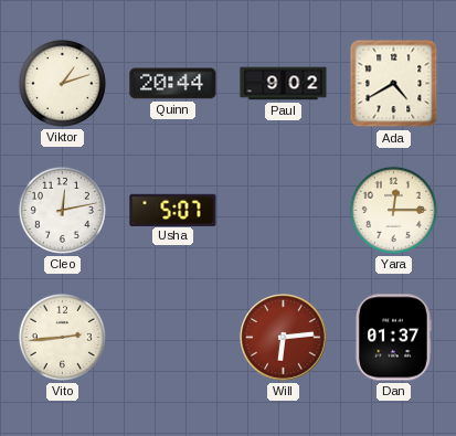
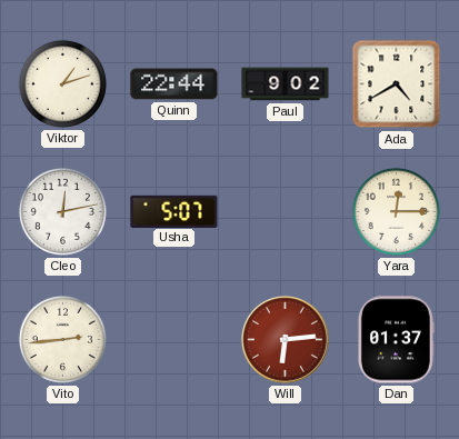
Quinn: 20:44 -> 22:44
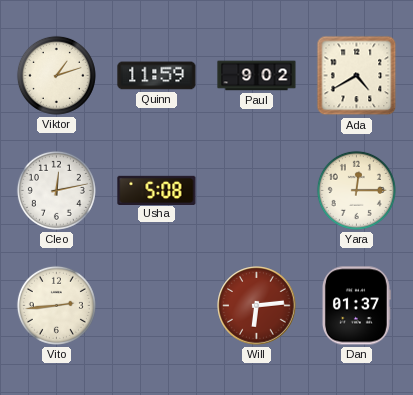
Quinn: 22:44 -> 11:59
Usha: 5:07 -> 5:08
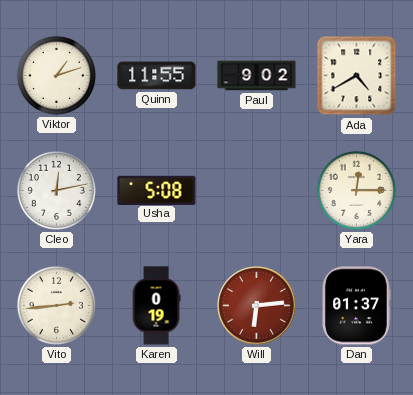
Quinn: 11:59 -> 11:55
Karen: none -> 0:19
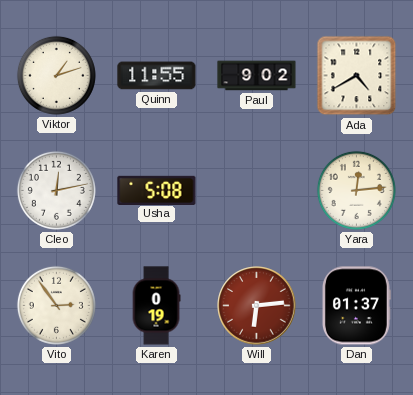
Yara: 12:15 -> 12:14
Vito: 2:44 -> 2:54
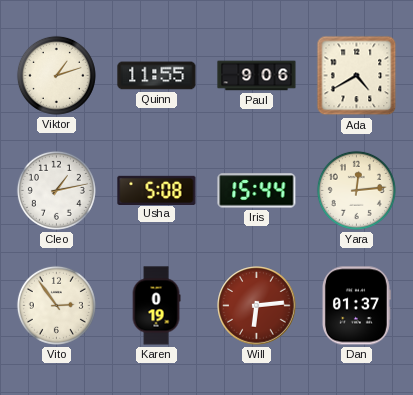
Paul: 9:02 -> 9:06
Cleo: 12:13 -> 1:13
Iris: none -> 15:44
